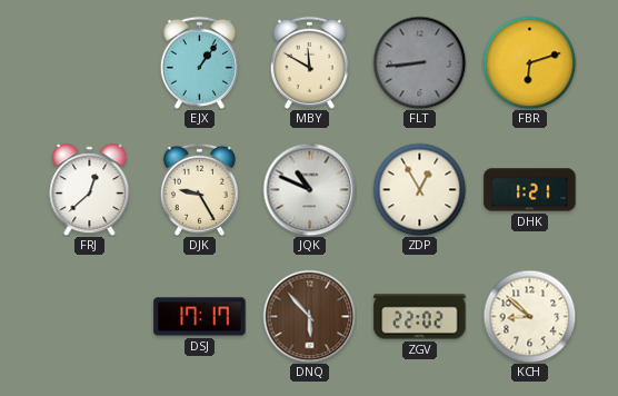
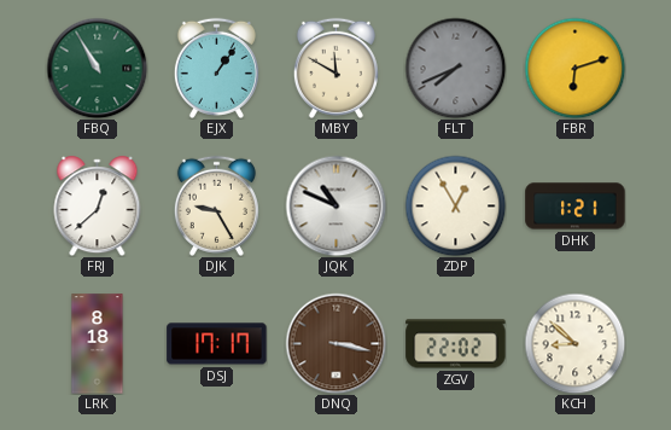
FBQ: none -> 10:55
FLT: 8:44 -> 7:41
LRK: none -> 8:18
DNQ: 5:53 -> 3:17
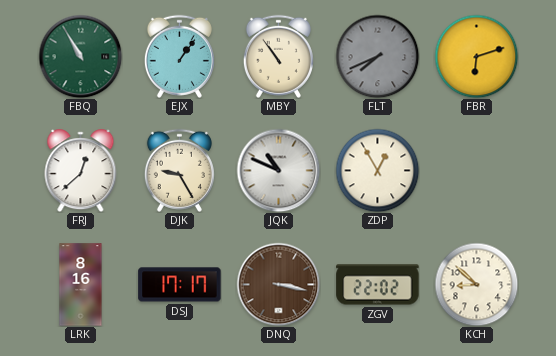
MBY: 11:50 -> 10:54
DHK: 1:21 -> none
LRK: 8:18 -> 8:16
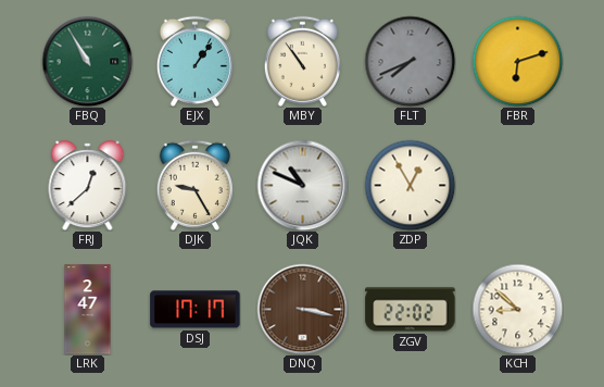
LRK: 8:16 -> 2:47
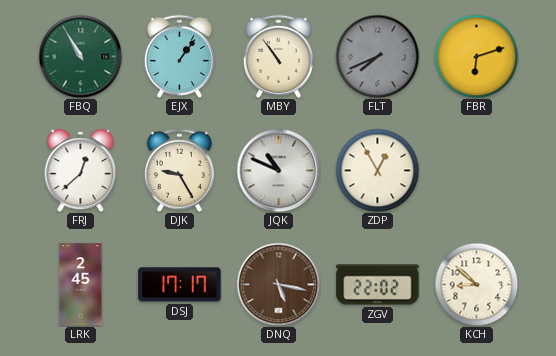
LRK: 2:47 -> 2:45
DNQ: 3:17 -> 5:17
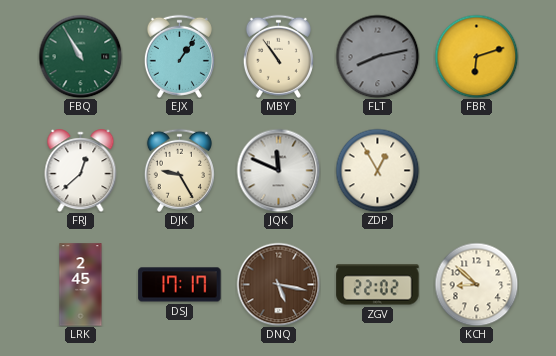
FLT: 7:41 -> 8:13
JQK: 10:49 -> 11:49
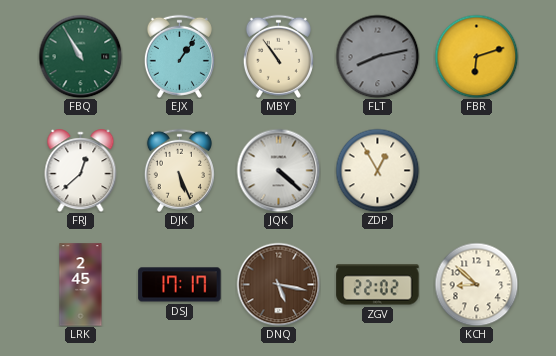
DJK: 9:25 -> 5:26
JQK: 11:49 -> 4:22
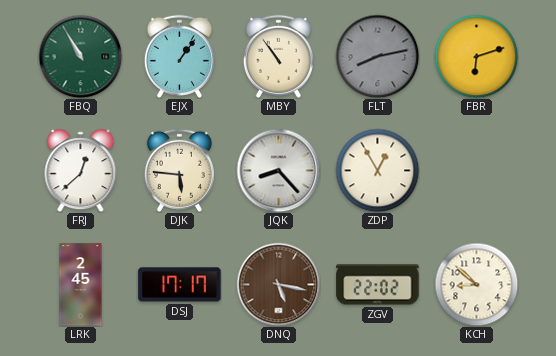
DJK: 5:26 -> 5:46
JQK: 4:22 -> 8:23
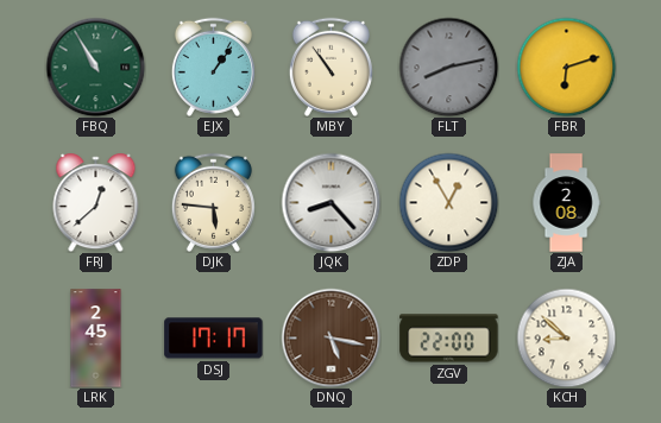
ZJA: none -> 2:08
ZGV: 22:02 -> 22:00
